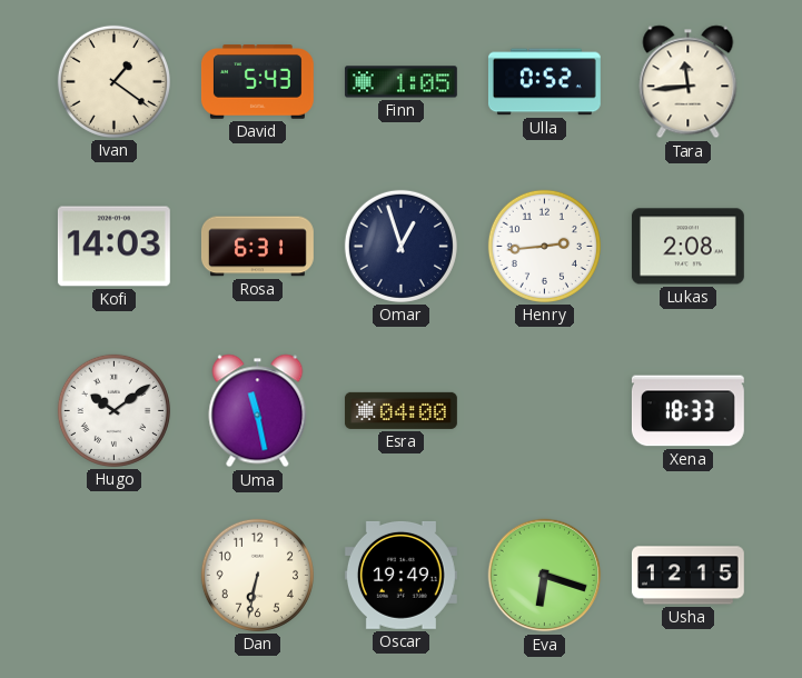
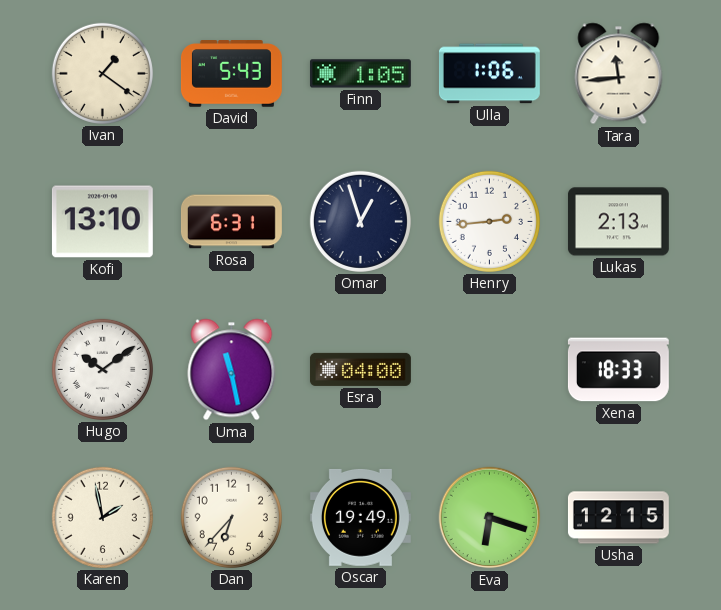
Ulla: 0:52 -> 1:06
Kofi: 14:03 -> 13:10
Lukas: 2:08 -> 2:13
Karen: none -> 1:58
Dan: 6:32 -> 6:37
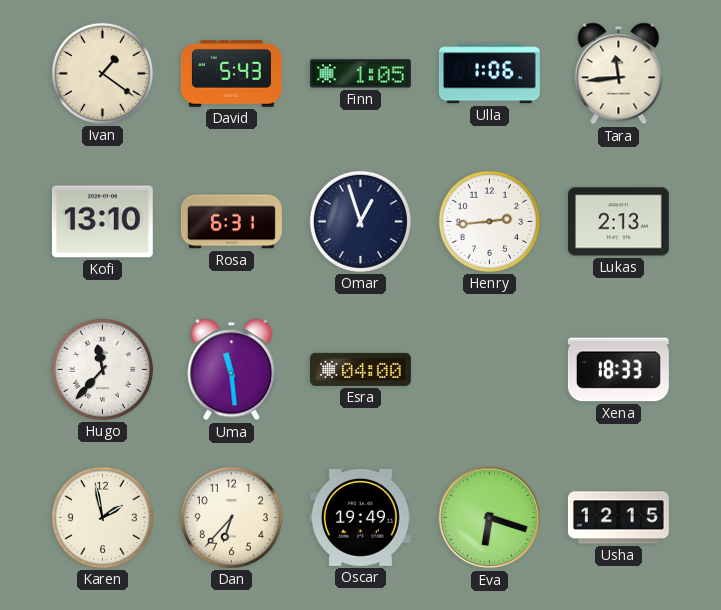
Hugo: 10:09 -> 11:37
Uma: 11:28 -> 11:29
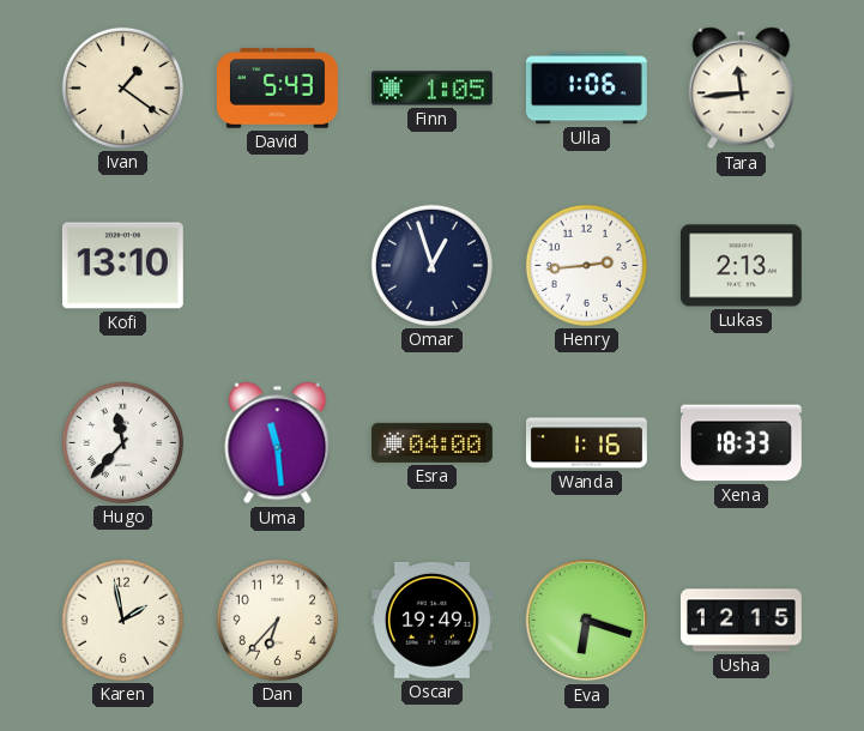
Rosa: 6:31 -> none
Wanda: none -> 1:16
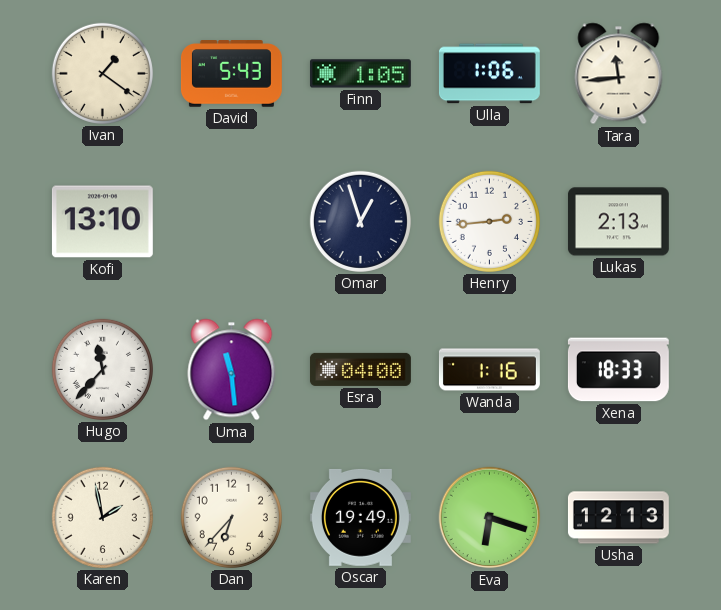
Usha: 12:15 -> 12:13
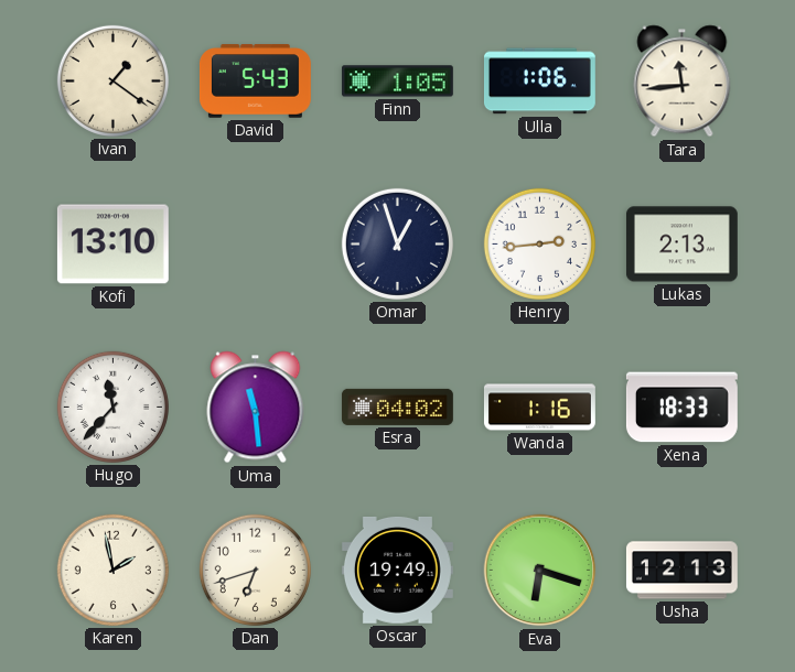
Esra: 04:00 -> 04:02
Dan: 6:37 -> 6:42
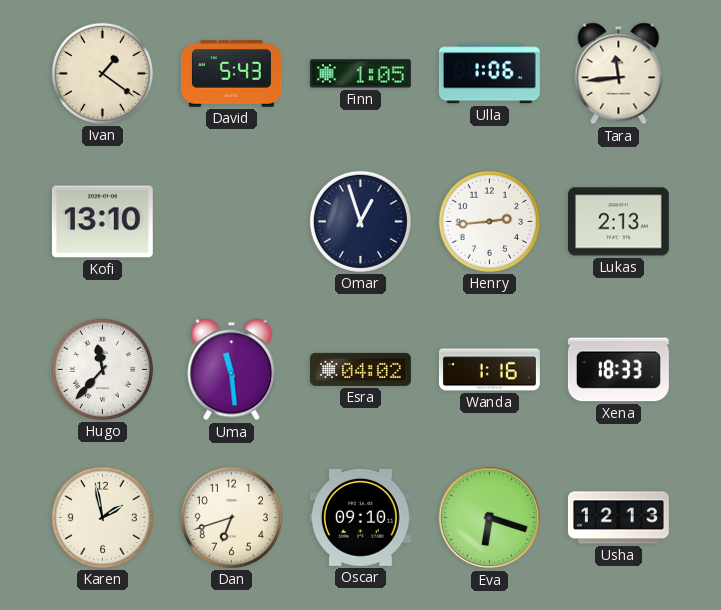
Oscar: 19:49 -> 09:10
